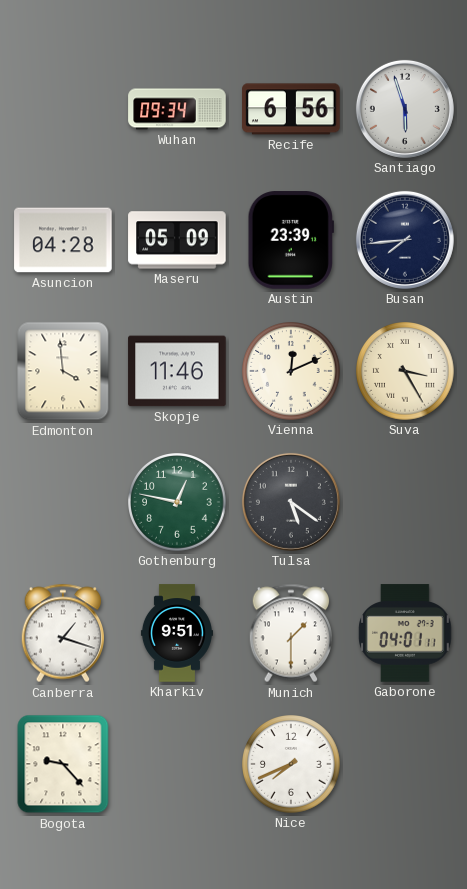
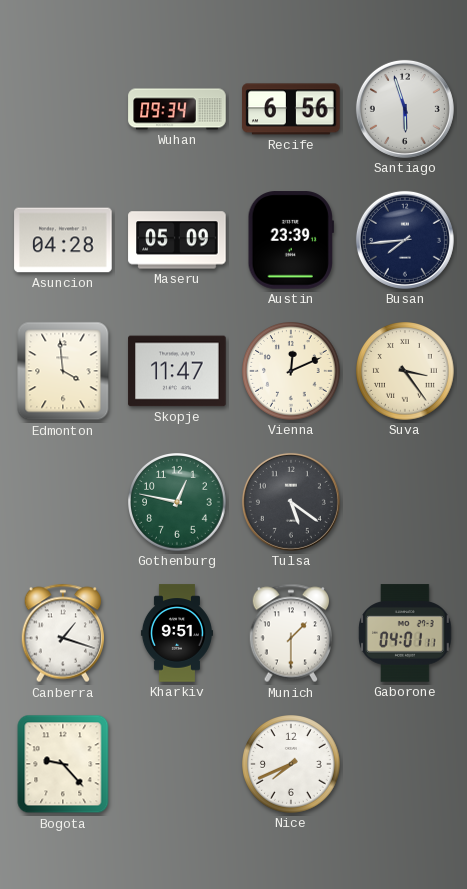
Skopje: 11:46 -> 11:47
Suva: 3:25 -> 3:24
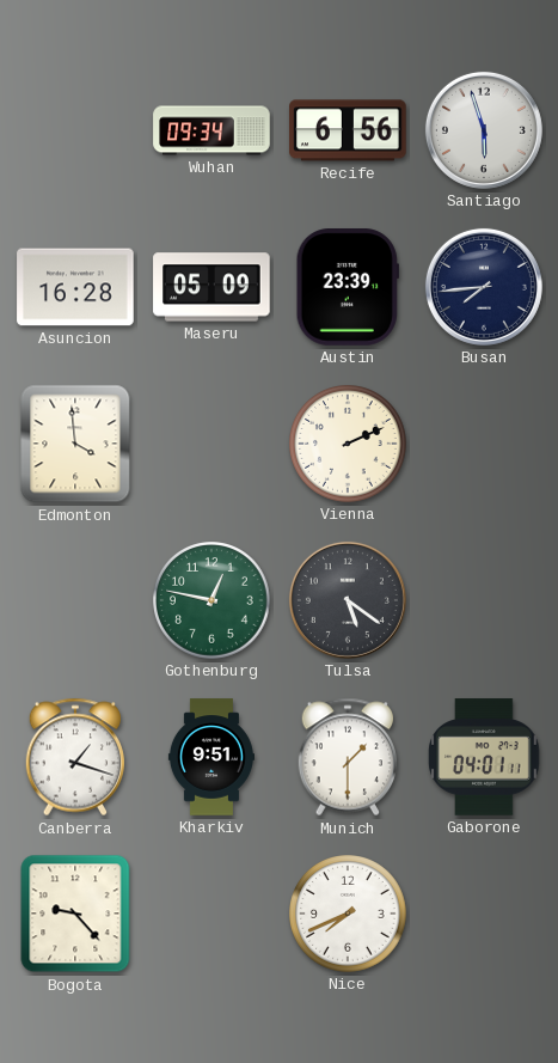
Asuncion: 04:28 -> 16:28
Skopje: 11:47 -> none
Vienna: 12:11 -> 2:11
Suva: 3:24 -> none
